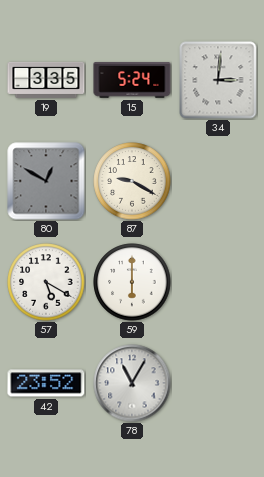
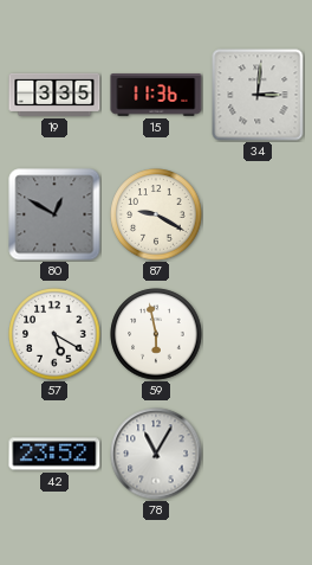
15: 5:24 -> 11:36
59: 6:00 -> 5:58
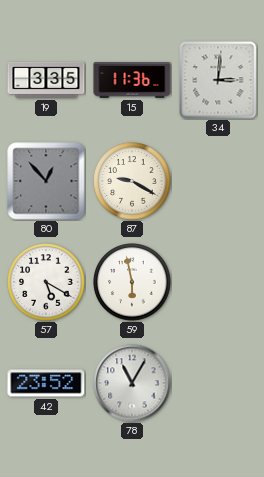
80: 12:50 -> 12:53
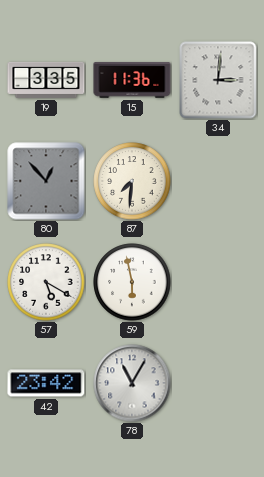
87: 9:20 -> 7:31
42: 23:52 -> 23:42
